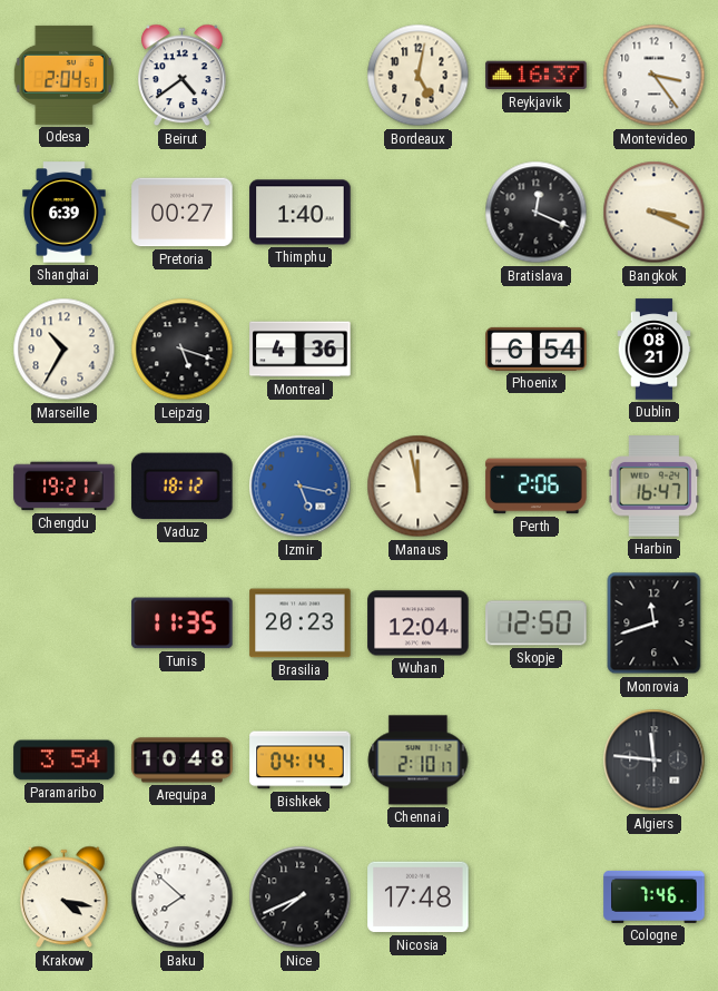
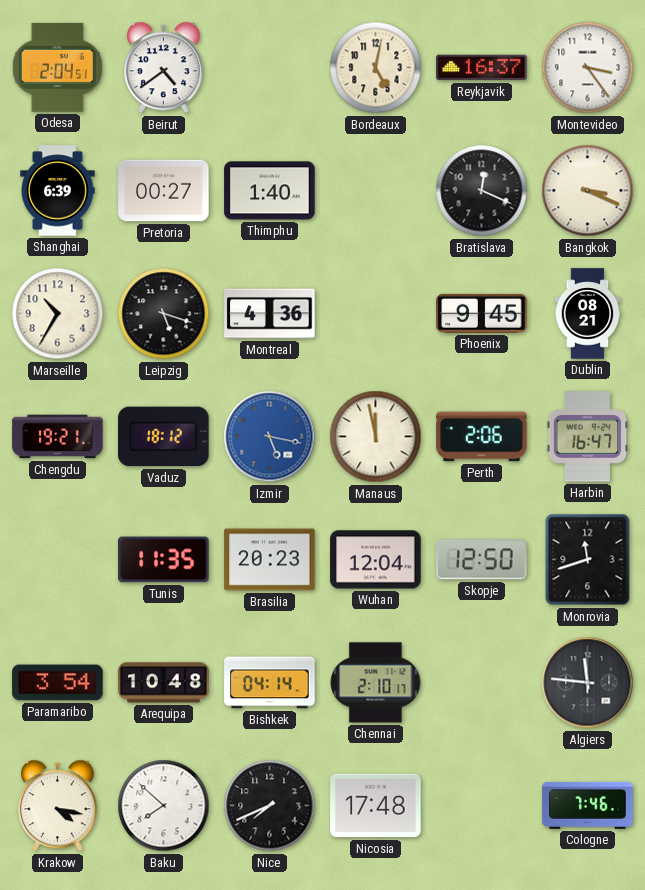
Phoenix: 6:54 -> 9:45
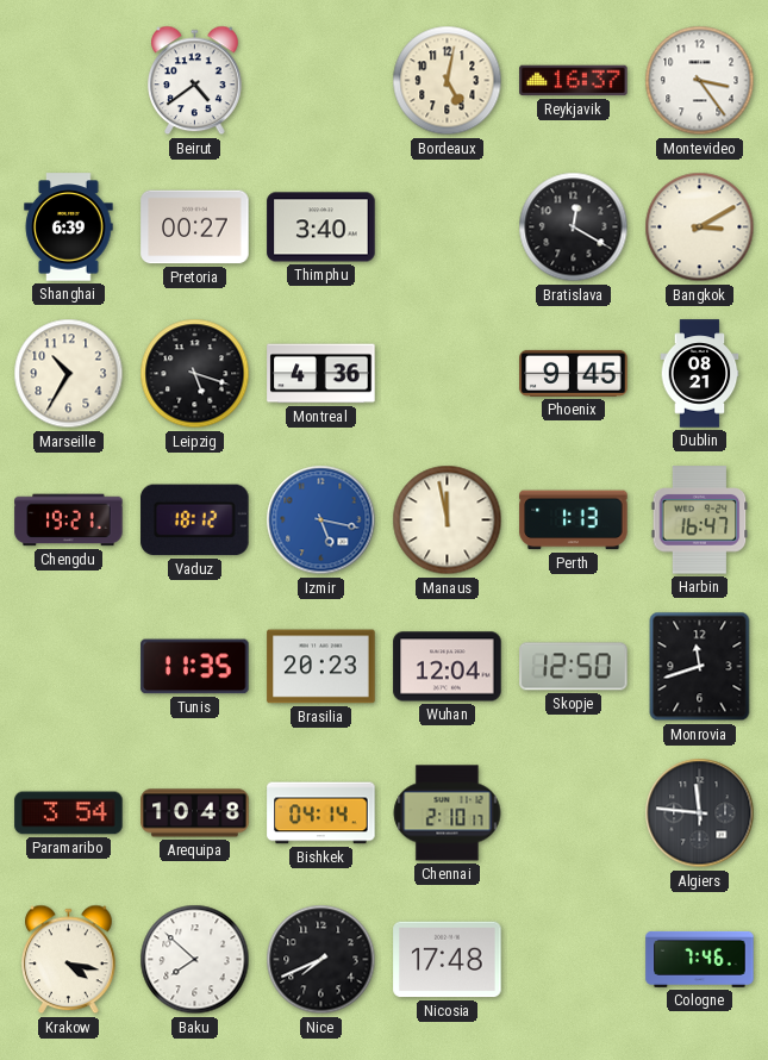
Odesa: 2:04 -> none
Thimphu: 1:40 -> 3:40
Bratislava: 12:19 -> 12:20
Bangkok: 3:19 -> 3:10
Perth: 2:06 -> 1:13
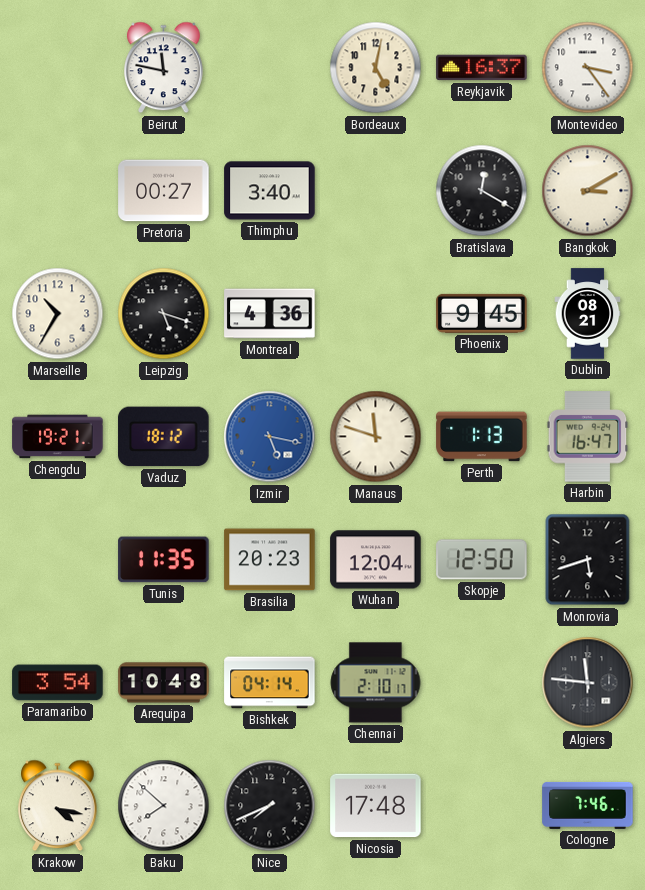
Beirut: 4:39 -> 11:47
Shanghai: 6:39 -> none
Manaus: 11:58 -> 11:48
Monrovia: 11:42 -> 5:42
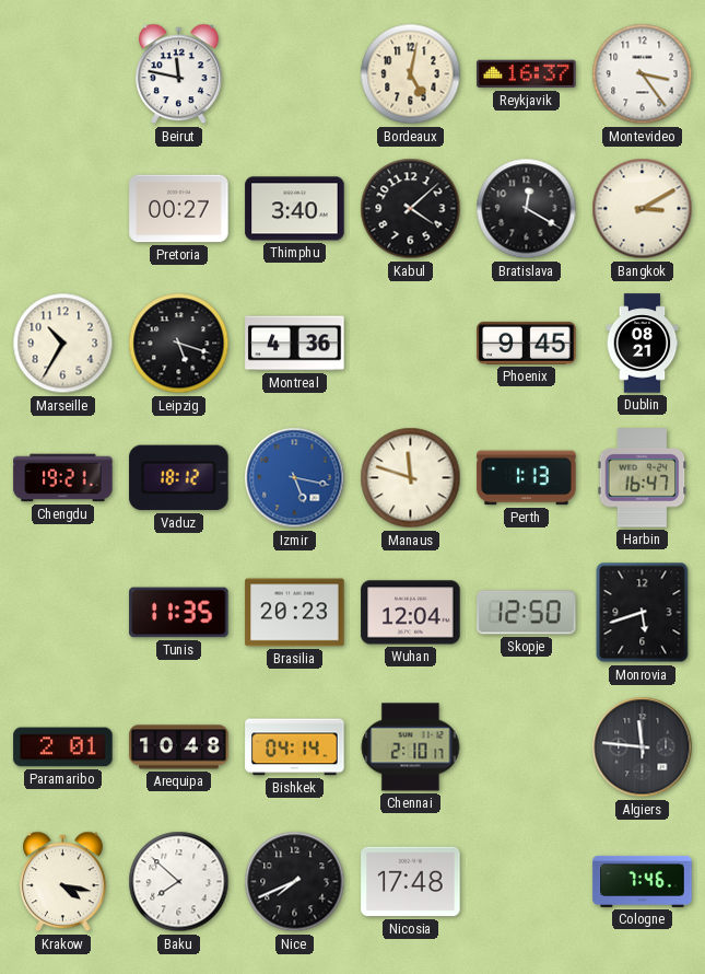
Kabul: none -> 4:08
Paramaribo: 3:54 -> 2:01
